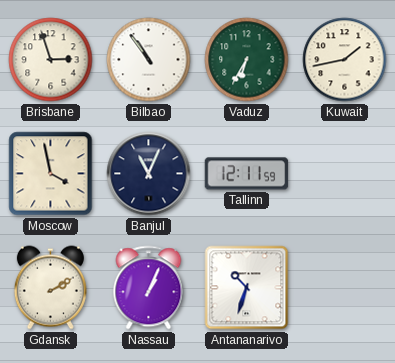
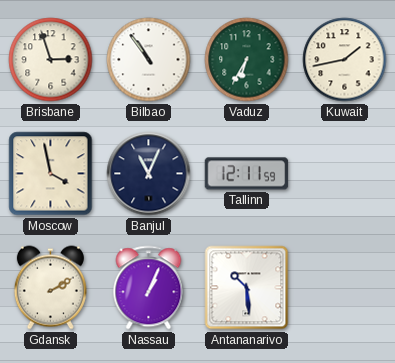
Antananarivo: 10:33 -> 10:29
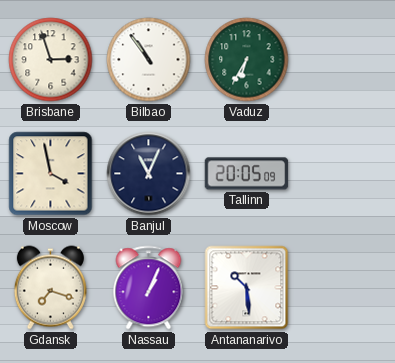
Kuwait: 1:43 -> none
Tallinn: 12:11 -> 20:05
Gdansk: 2:10 -> 7:18
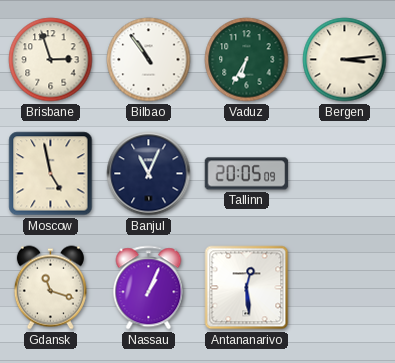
Bergen: none -> 3:14
Moscow: 3:58 -> 4:58
Gdansk: 7:18 -> 11:18
Antananarivo: 10:29 -> 12:29
